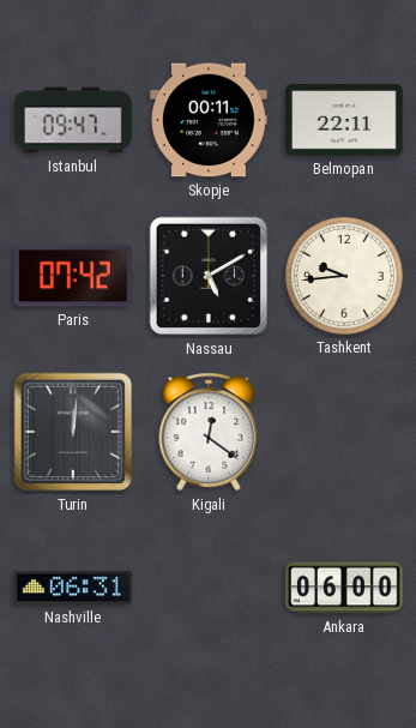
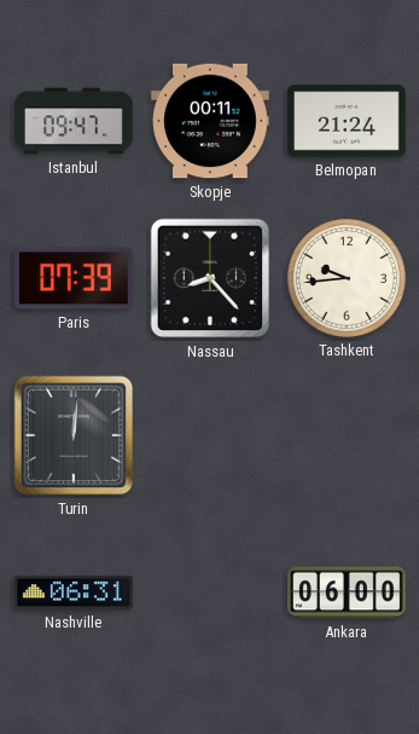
Belmopan: 22:11 -> 21:24
Paris: 07:42 -> 07:39
Nassau: 5:10 -> 8:23
Kigali: 12:21 -> none
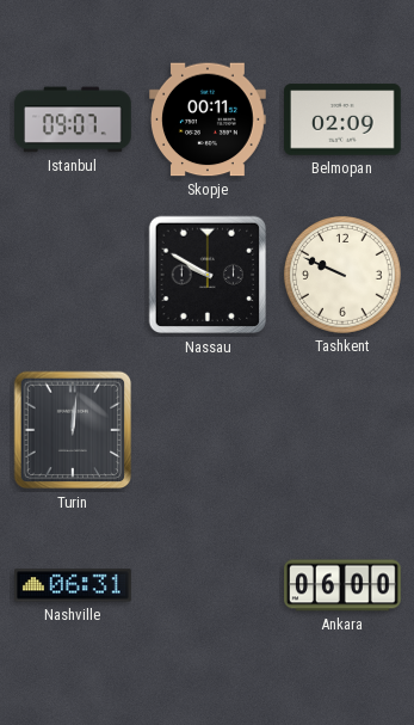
Istanbul: 09:47 -> 09:07
Belmopan: 21:24 -> 02:09
Paris: 07:39 -> none
Nassau: 8:23 -> 9:50
Tashkent: 9:44 -> 9:49
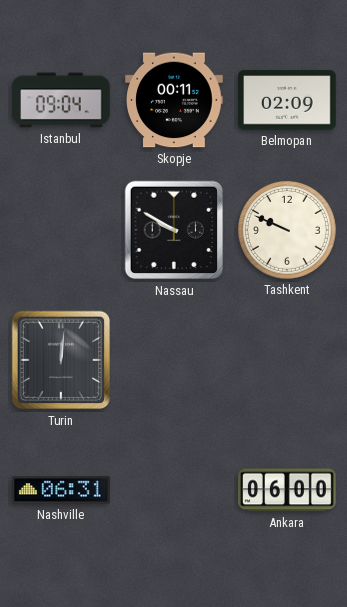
Istanbul: 09:07 -> 09:04
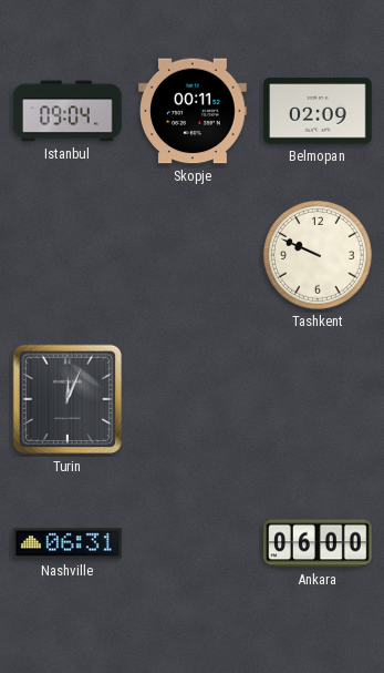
Nassau: 9:50 -> none
Turin: 12:01 -> 12:04
